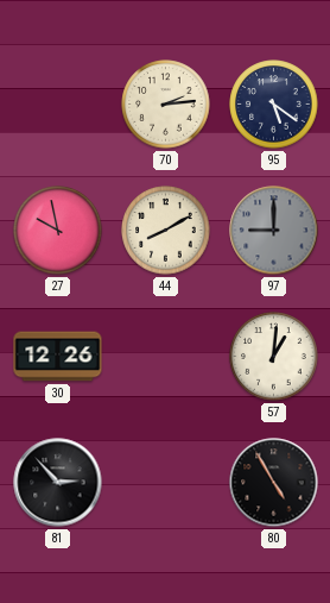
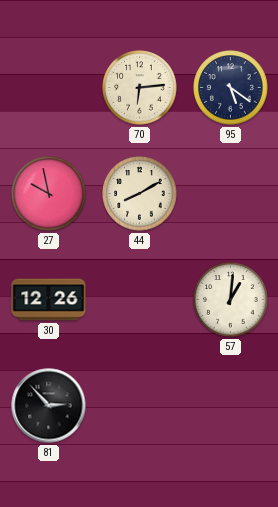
70: 2:14 -> 6:14
97: 9:00 -> none
80: 4:55 -> none
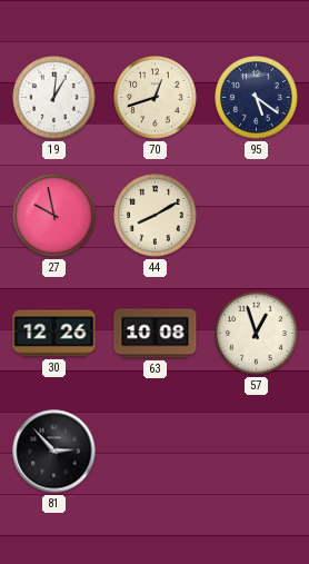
19: none -> 1:01
70: 6:14 -> 12:42
63: none -> 10:08
57: 1:01 -> 12:57
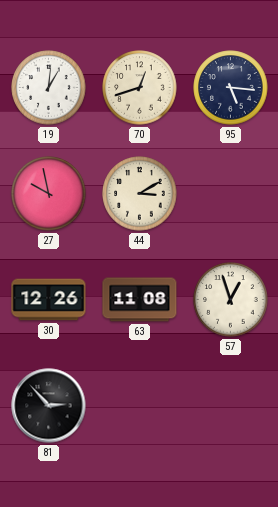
95: 5:21 -> 5:16
44: 8:10 -> 3:10
63: 10:08 -> 11:08
